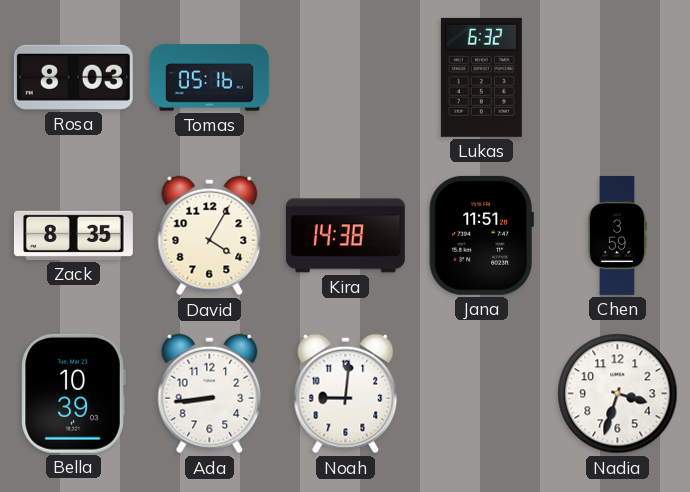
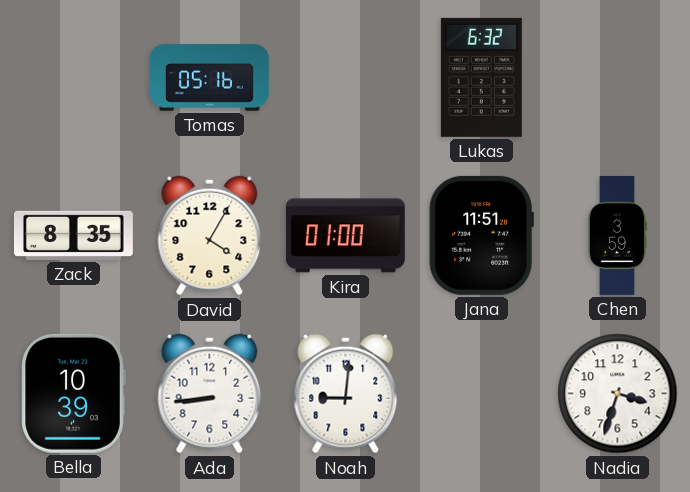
Rosa: 8:03 -> none
Kira: 14:38 -> 01:00
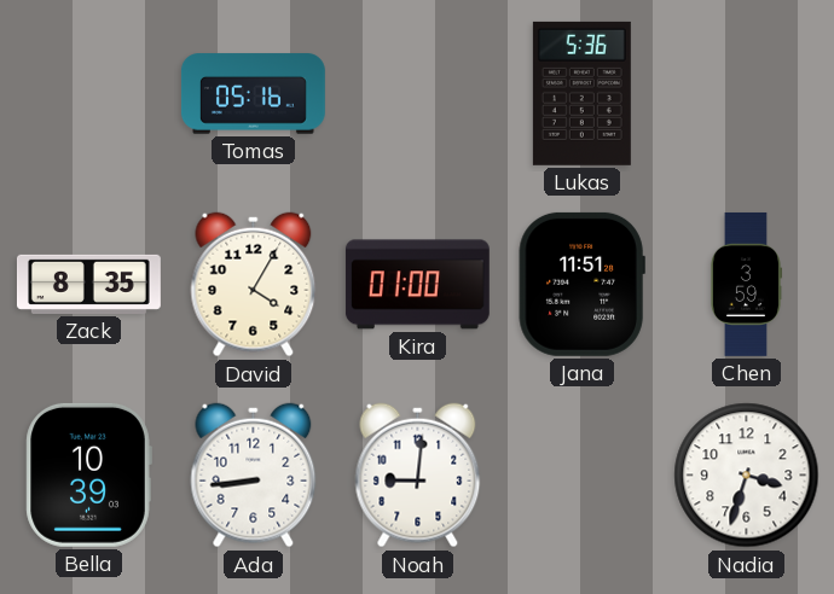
Lukas: 6:32 -> 5:36
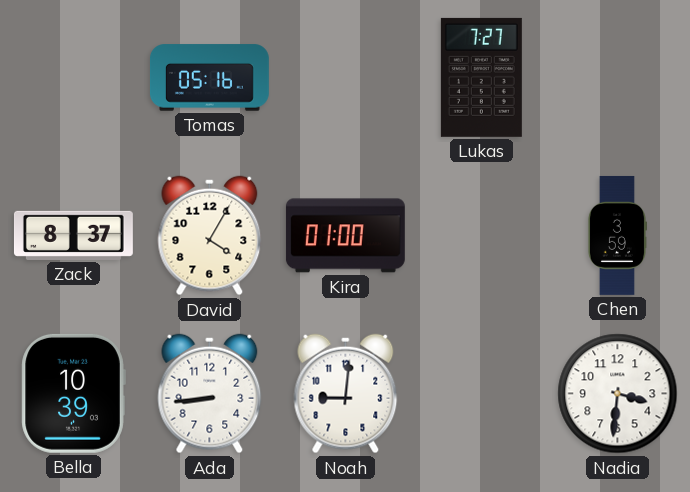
Lukas: 5:36 -> 7:27
Zack: 8:35 -> 8:37
Jana: 11:51 -> none
Nadia: 3:33 -> 3:31
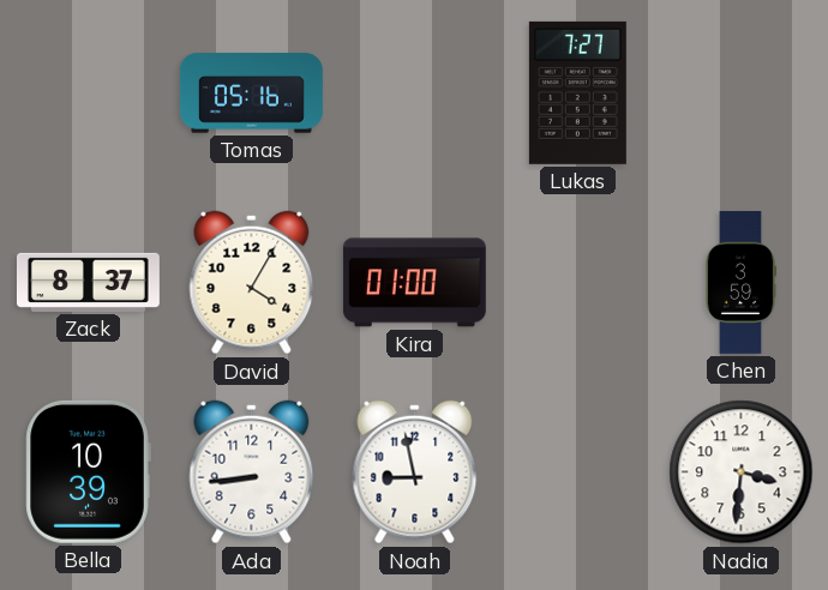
Noah: 9:01 -> 8:58
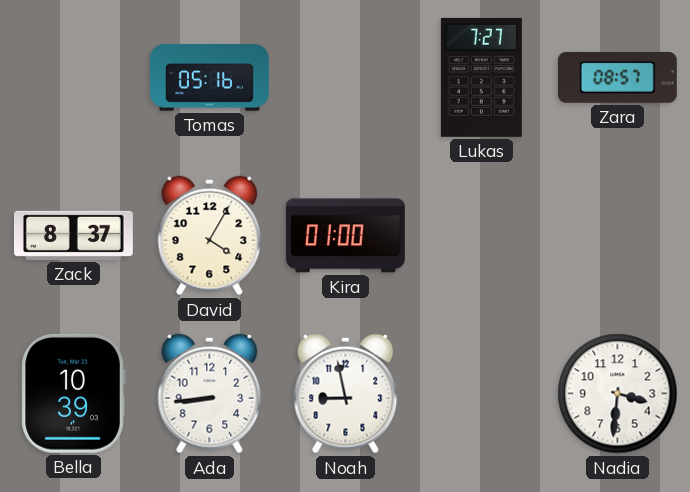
Zara: none -> 08:57
Chen: 3:59 -> none
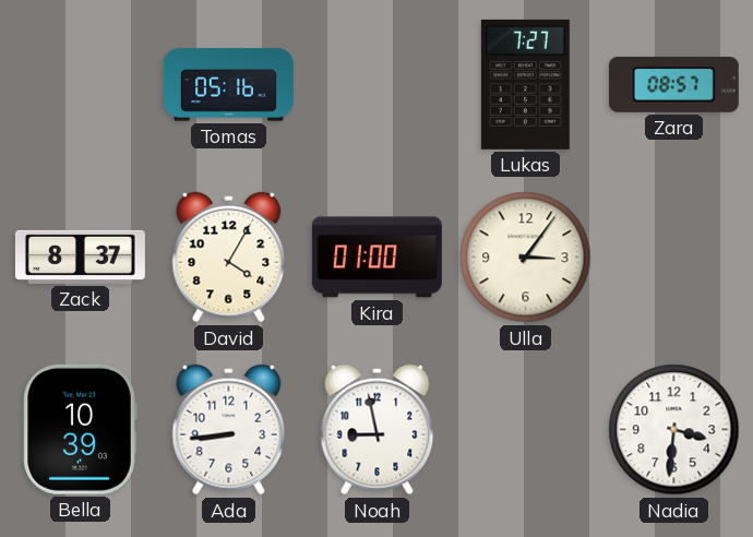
Ulla: none -> 3:06
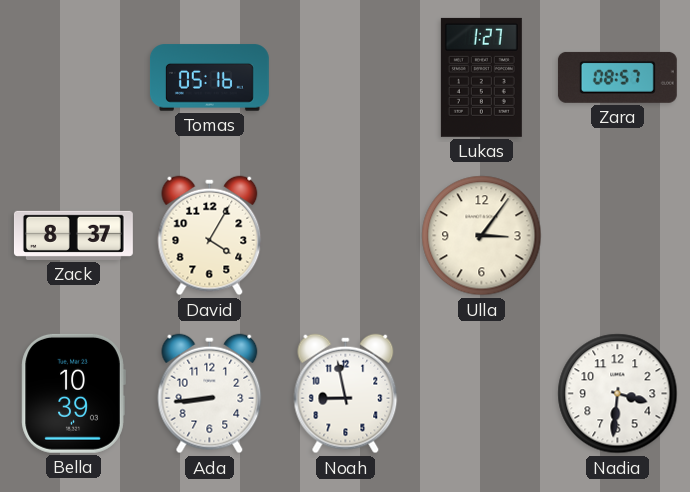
Lukas: 7:27 -> 1:27
Kira: 01:00 -> none
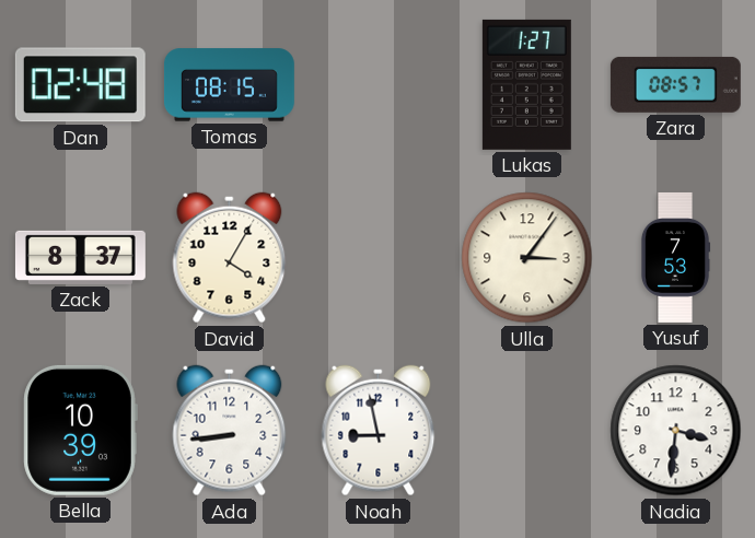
Dan: none -> 02:48
Tomas: 05:16 -> 08:15
Yusuf: none -> 7:53
